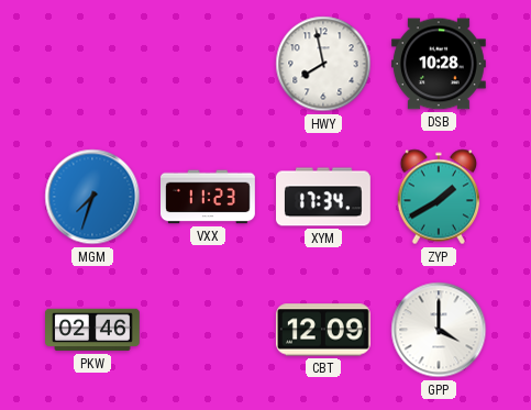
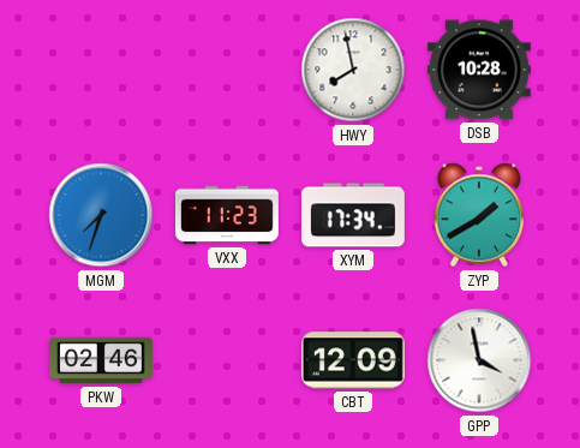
GPP: 4:00 -> 3:58
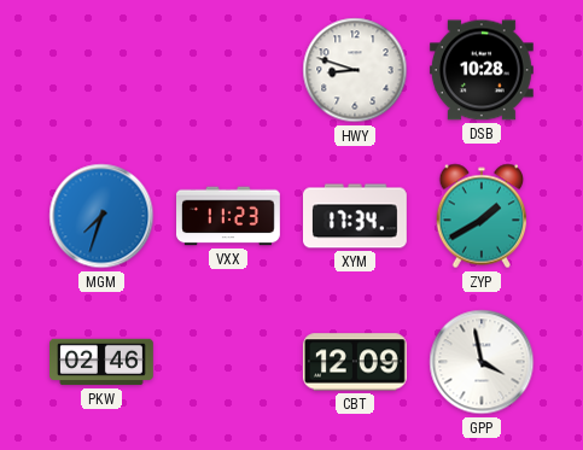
HWY: 7:58 -> 8:48
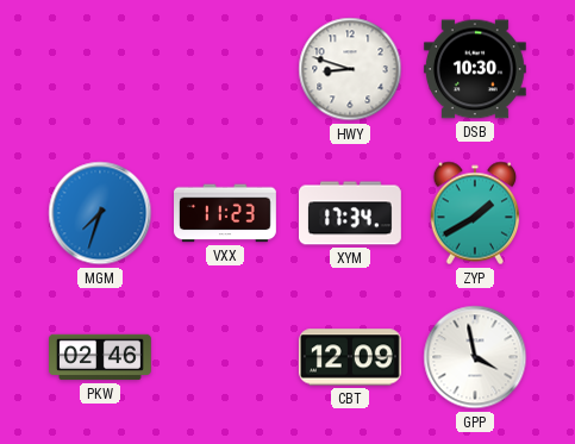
DSB: 10:28 -> 10:30
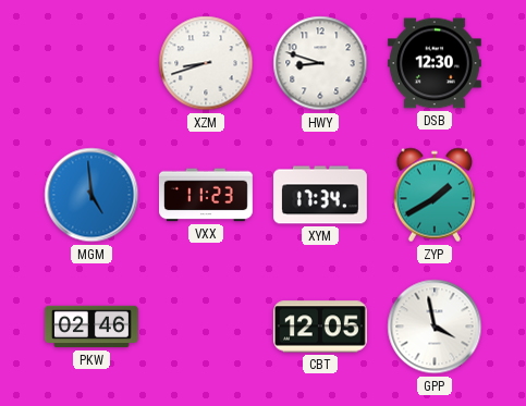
XZM: none -> 8:42
DSB: 10:30 -> 12:30
MGM: 7:33 -> 4:59
CBT: 12:09 -> 12:05
